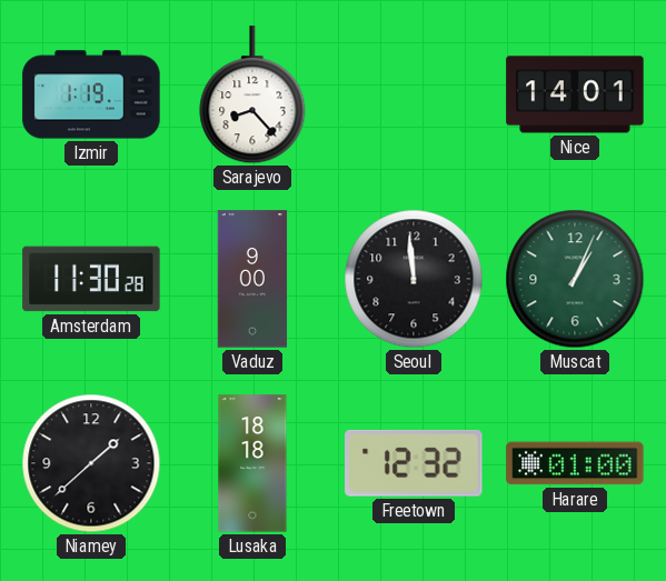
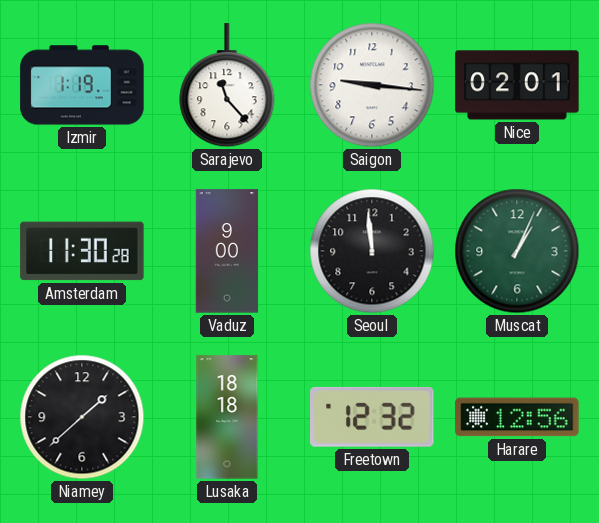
Sarajevo: 8:23 -> 11:23
Saigon: none -> 9:16
Nice: 14:01 -> 02:01
Harare: 01:00 -> 12:56
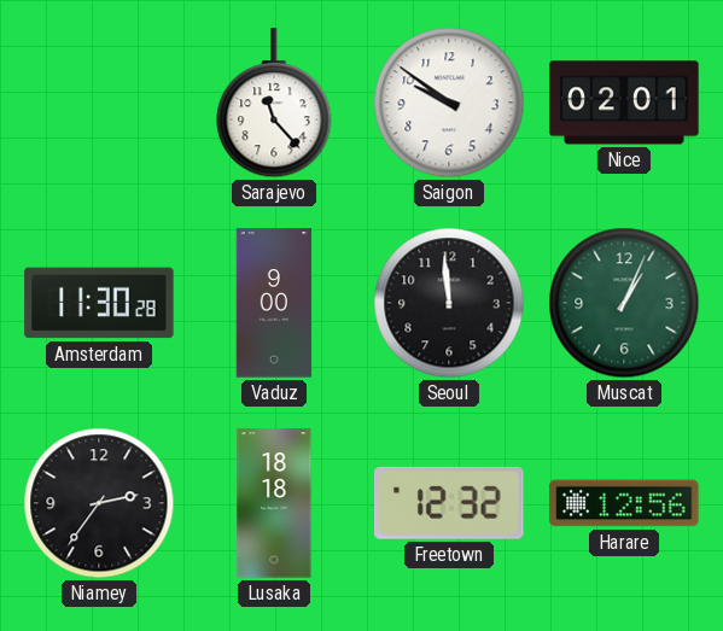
Izmir: 1:19 -> none
Saigon: 9:16 -> 9:51
Niamey: 1:38 -> 2:36
